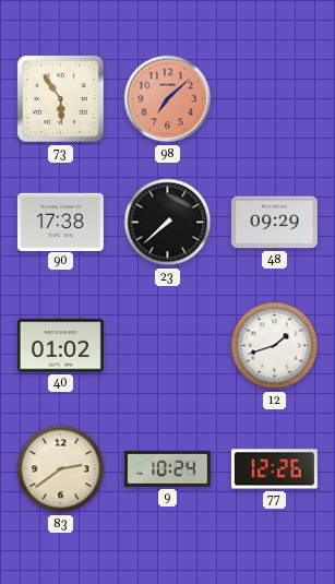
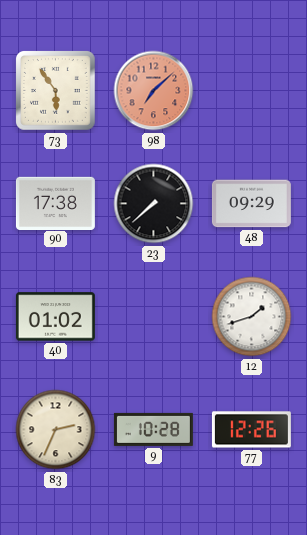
83: 2:39 -> 2:34
9: 10:24 -> 10:28
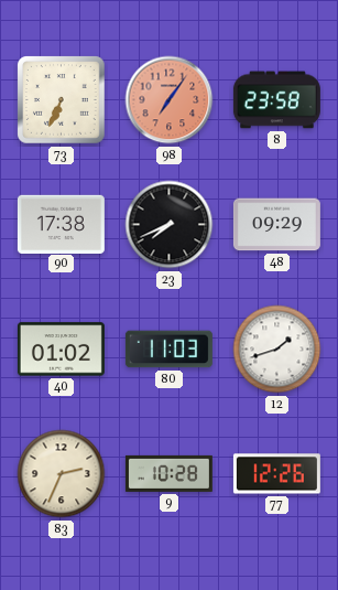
73: 5:54 -> 6:34
98: 7:08 -> 7:06
8: none -> 23:58
23: 7:38 -> 7:41
80: none -> 11:03
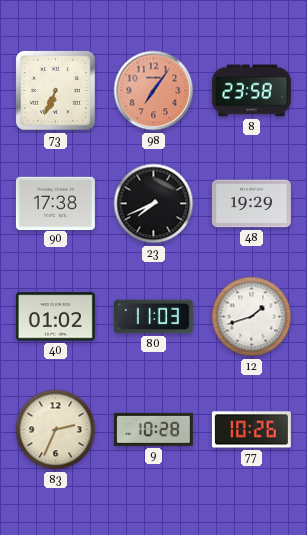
48: 09:29 -> 19:29
77: 12:26 -> 10:26
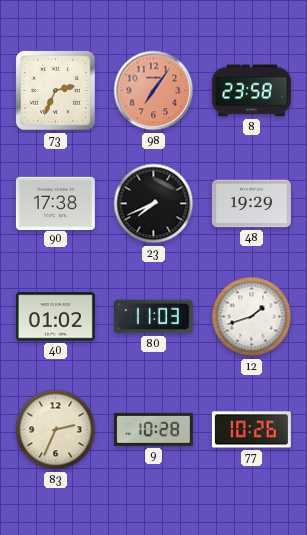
73: 6:34 -> 2:34
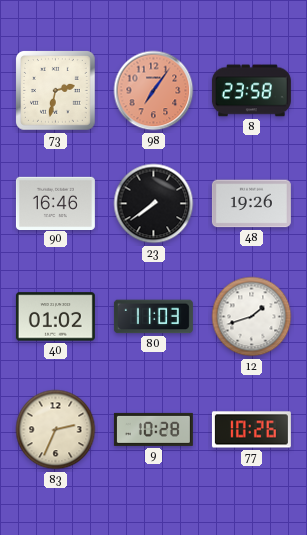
73: 2:34 -> 2:32
90: 17:38 -> 16:46
23: 7:41 -> 7:39
48: 19:29 -> 19:26
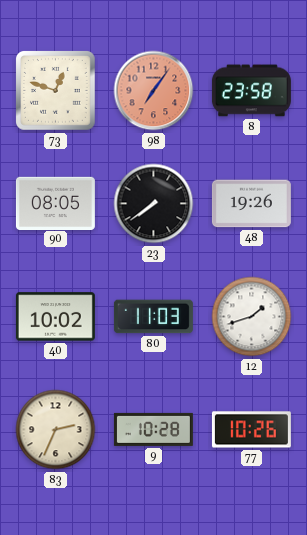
73: 2:32 -> 12:48
90: 16:46 -> 08:05
40: 01:02 -> 10:02
